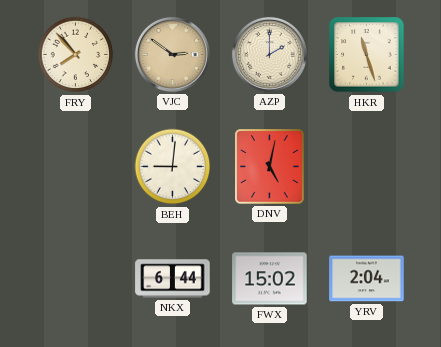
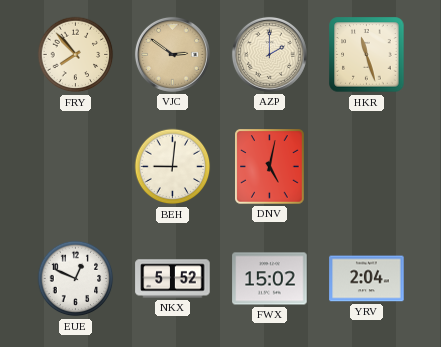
EUE: none -> 12:49
NKX: 6:44 -> 5:52
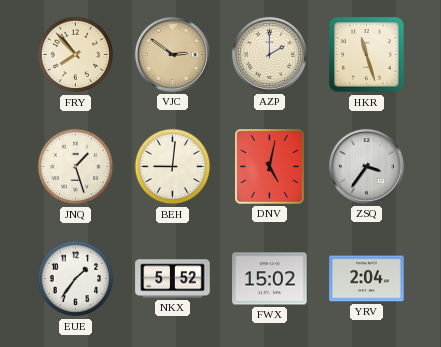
JNQ: none -> 1:27
ZSQ: none -> 3:36
EUE: 12:49 -> 1:36
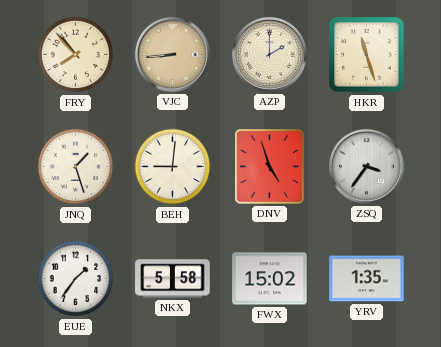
VJC: 2:51 -> 8:44
DNV: 5:02 -> 4:57
NKX: 5:52 -> 5:58
YRV: 2:04 -> 1:35
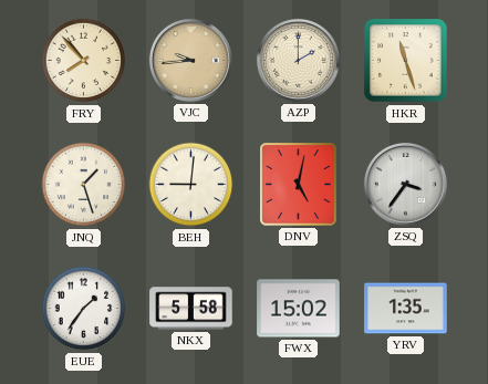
VJC: 8:44 -> 9:44
DNV: 4:57 -> 5:02
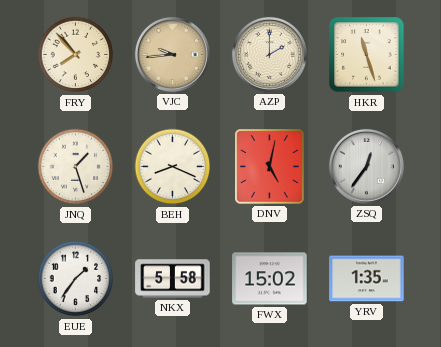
BEH: 9:01 -> 8:19
ZSQ: 3:36 -> 12:36
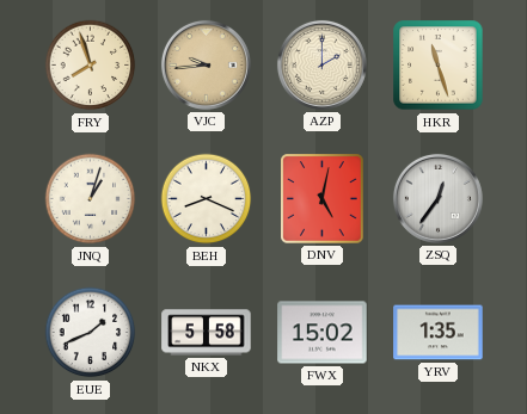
FRY: 7:53 -> 7:57
JNQ: 1:27 -> 1:03
EUE: 1:36 -> 1:41
